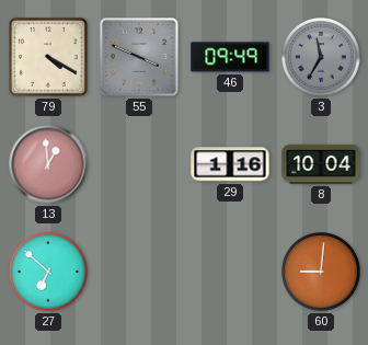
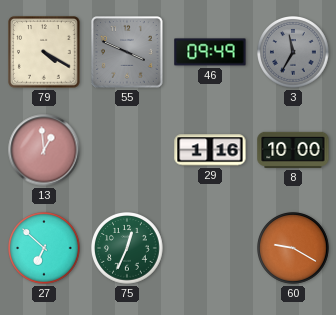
8: 10:04 -> 10:00
75: none -> 12:34
60: 9:01 -> 9:20
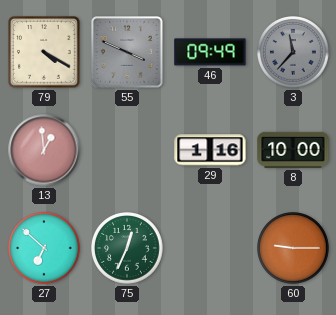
3: 11:35 -> 11:37
60: 9:20 -> 9:15
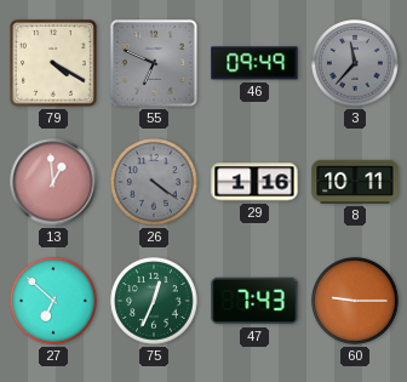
55: 3:49 -> 6:49
26: none -> 4:21
8: 10:00 -> 10:11
47: none -> 7:43
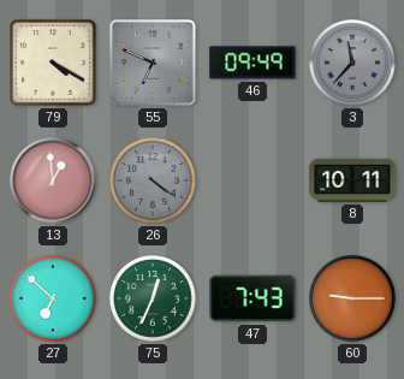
29: 1:16 -> none
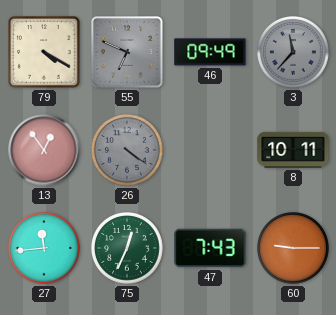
13: 12:59 -> 12:54
27: 6:52 -> 11:44
